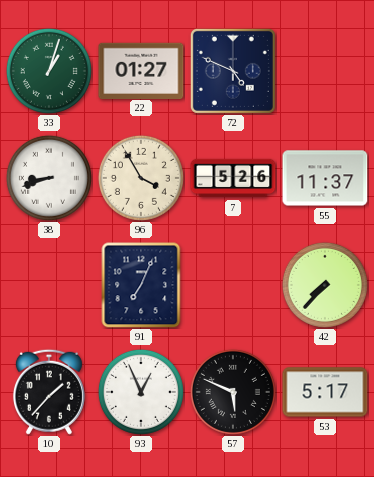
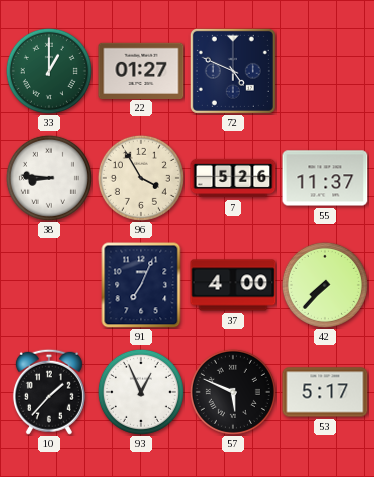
33: 1:03 -> 1:00
38: 8:42 -> 8:46
37: none -> 4:00
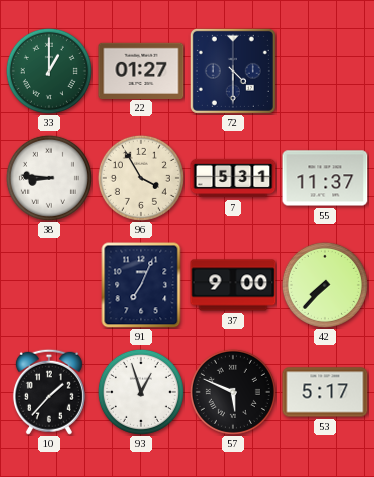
72: 4:49 -> 4:30
7: 5:26 -> 5:31
37: 4:00 -> 9:00
93: 12:56 -> 12:57
